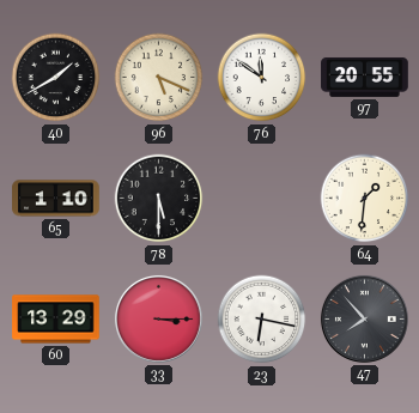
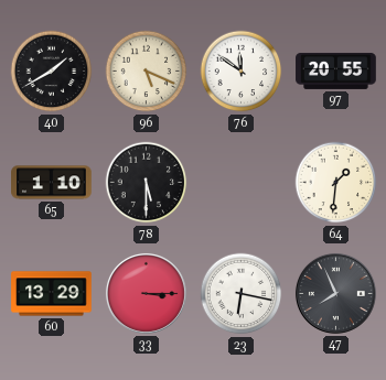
47: 7:53 -> 7:56
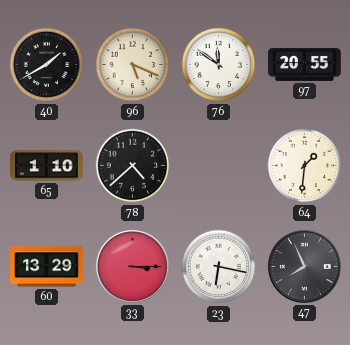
78: 5:30 -> 4:38
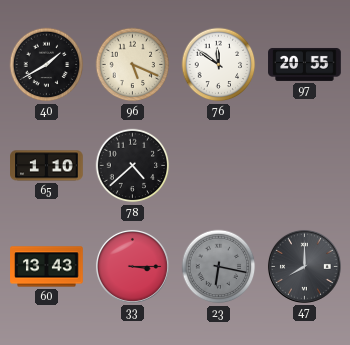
64: 1:31 -> none
60: 13:29 -> 13:43
23 dial: white -> grey
47: 7:56 -> 8:00
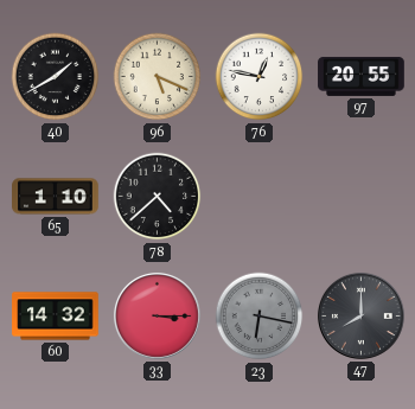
76: 11:51 -> 12:47
60: 13:43 -> 14:32
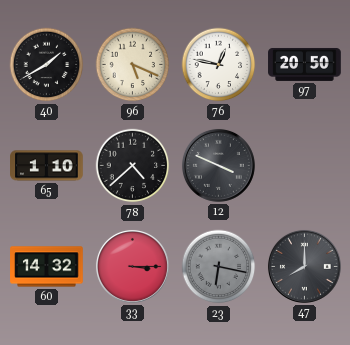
97: 20:55 -> 20:50
12: none -> 3:49
